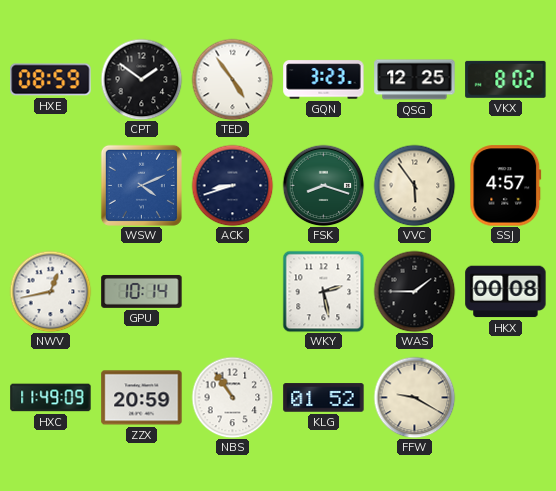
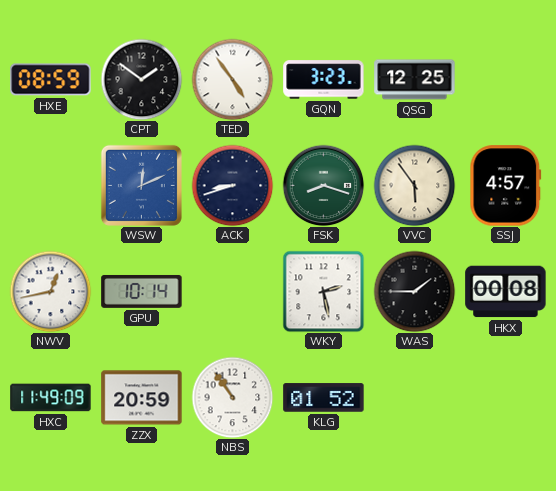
VKX: 8:02 -> none
WSW: 4:11 -> 12:11
FFW: 9:20 -> none
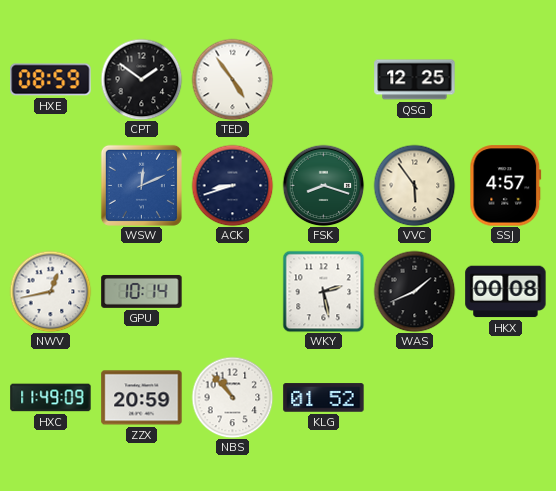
GQN: 3:23 -> none
WAS: 1:45 -> 1:41
NBS: 10:54 -> 10:53
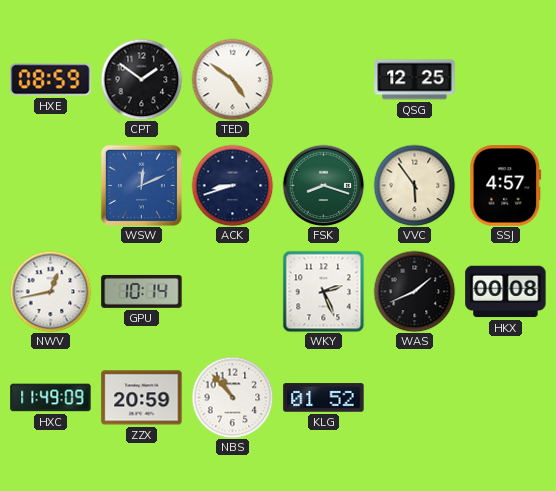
TED: 4:54 -> 4:51
WKY: 2:28 -> 2:26
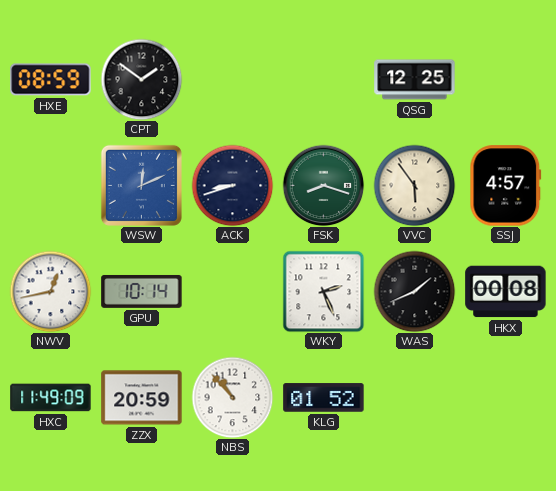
TED: 4:51 -> none
